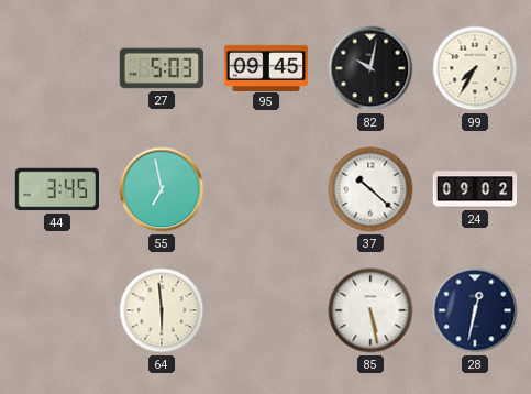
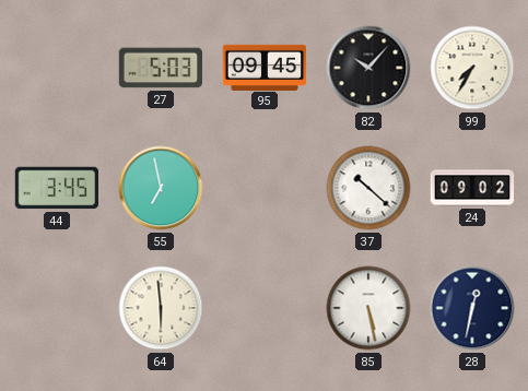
82: 10:02 -> 10:07
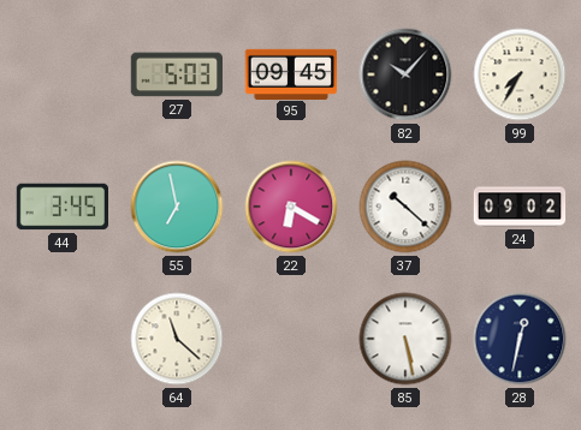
22: none -> 6:20
64: 5:59 -> 11:22
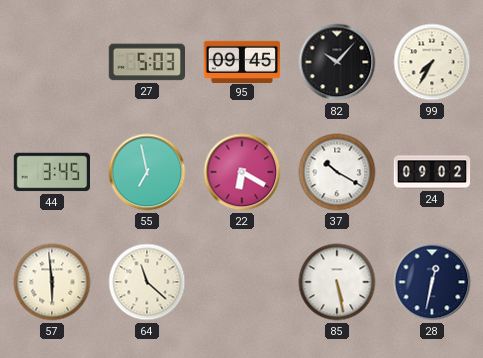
37: 10:22 -> 10:20
57: none -> 5:59
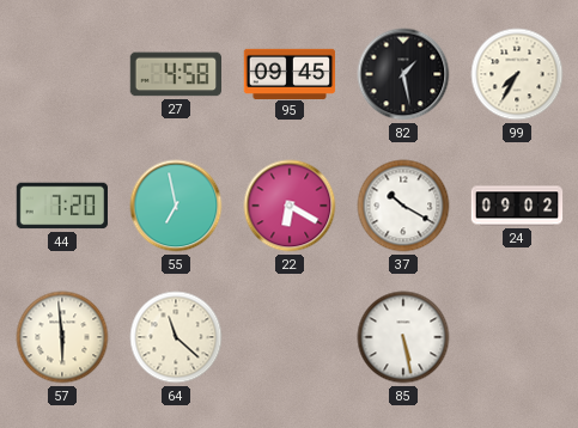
27: 5:03 -> 4:58
82: 10:07 -> 1:28
44: 3:45 -> 7:20
28: 12:32 -> none
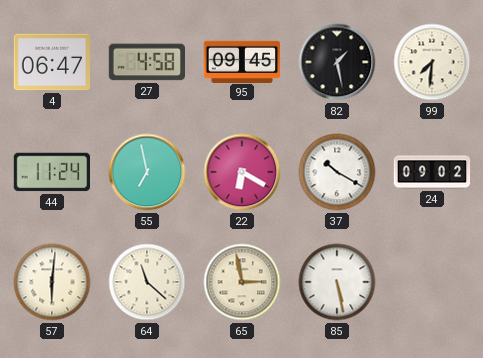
4: none -> 06:47
99: 7:35 -> 7:31
44: 7:20 -> 11:24
57: 5:59 -> 6:01
65: none -> 2:58
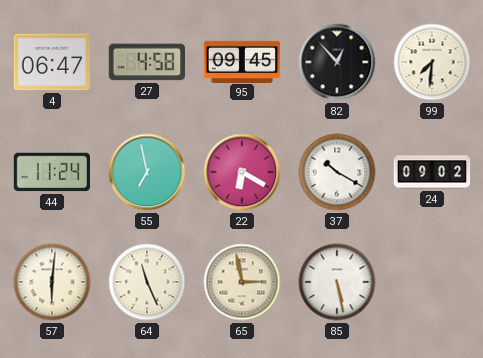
82: 1:28 -> 12:53
64: 11:22 -> 11:26
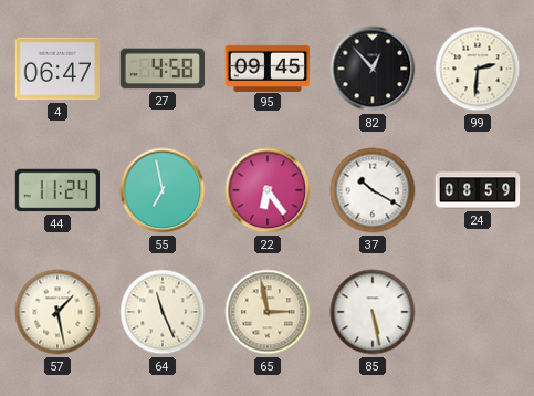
99: 7:31 -> 2:31
22: 6:20 -> 6:24
24: 09:02 -> 08:59
57: 6:01 -> 1:28
